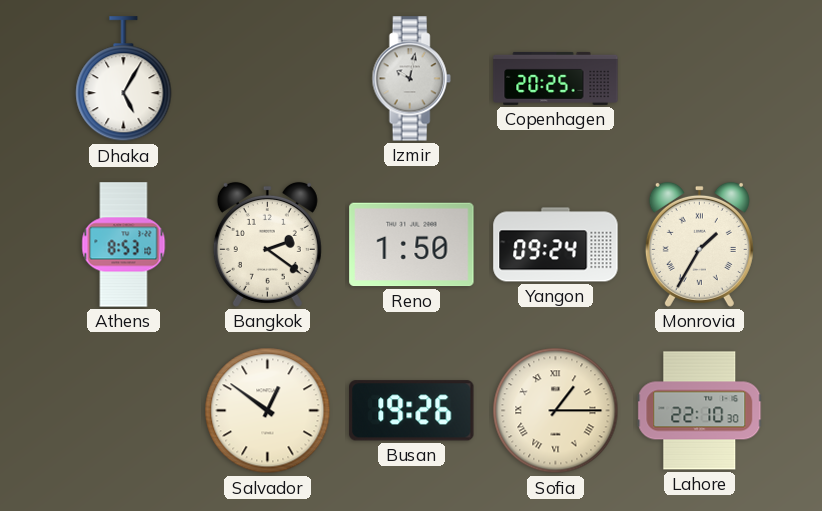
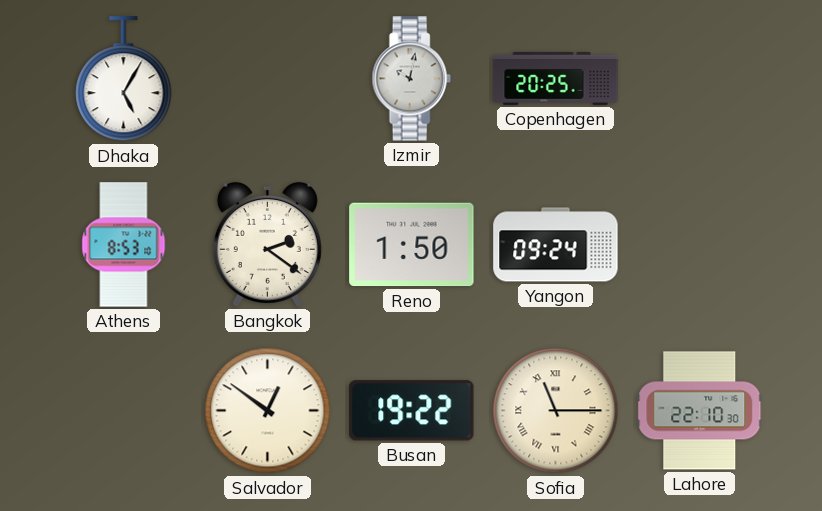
Monrovia: 1:35 -> none
Busan: 19:26 -> 19:22
Sofia: 1:15 -> 11:15
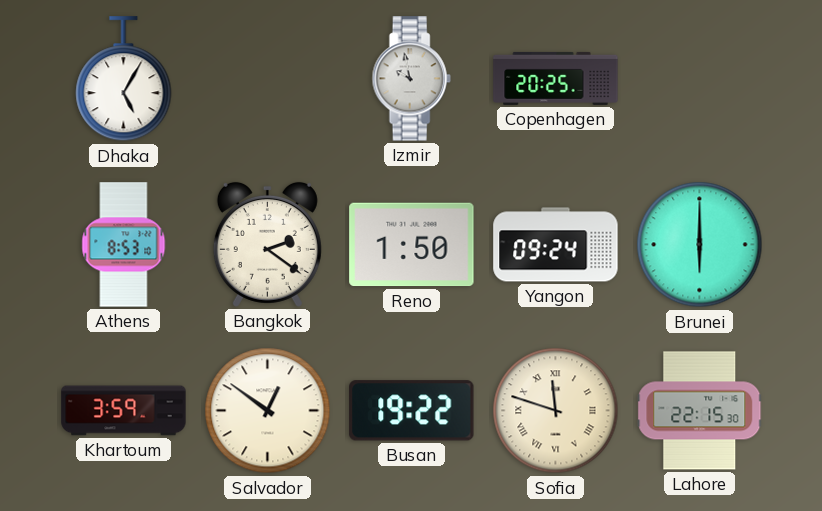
Izmir: 10:02 -> 9:58
Brunei: none -> 6:00
Khartoum: none -> 3:59
Sofia: 11:15 -> 11:48
Lahore: 22:10 -> 22:15
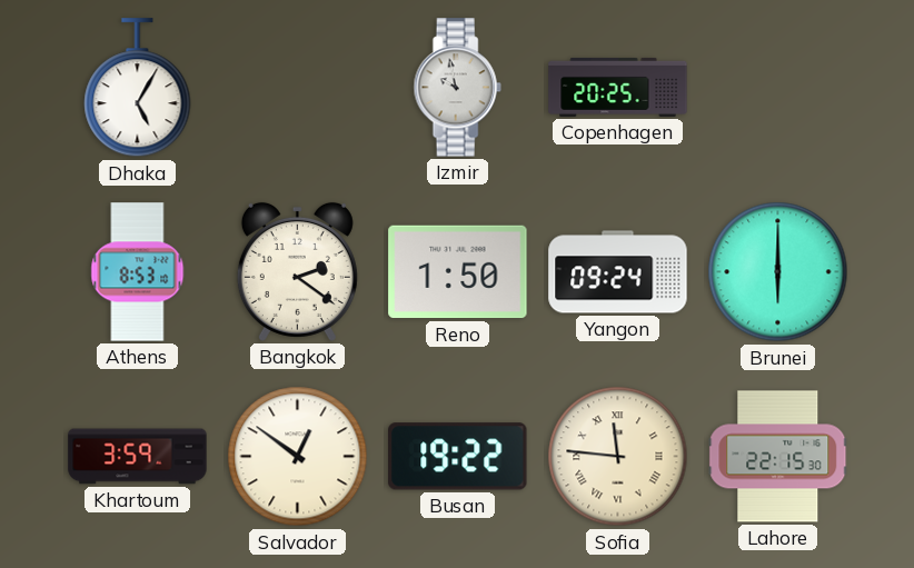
Sofia: 11:48 -> 11:46
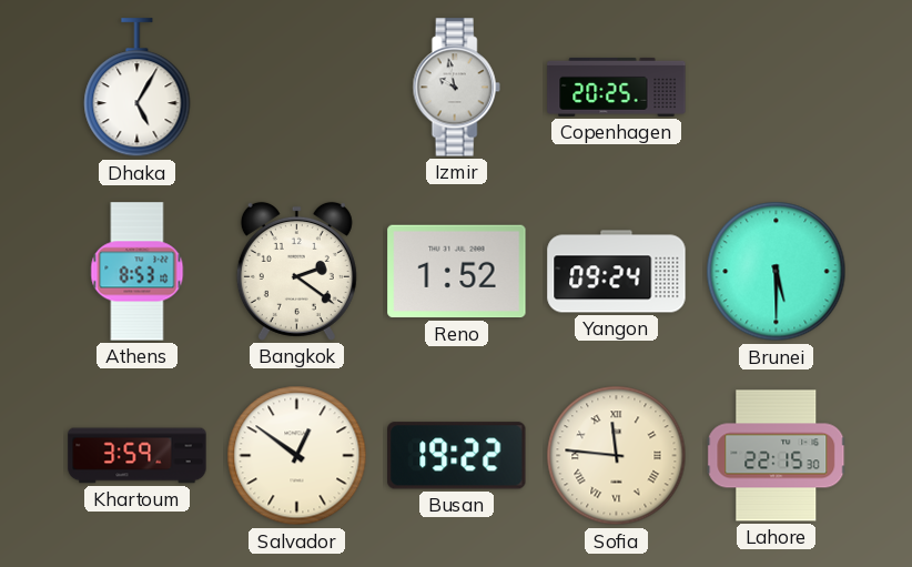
Reno: 1:50 -> 1:52
Brunei: 6:00 -> 5:30
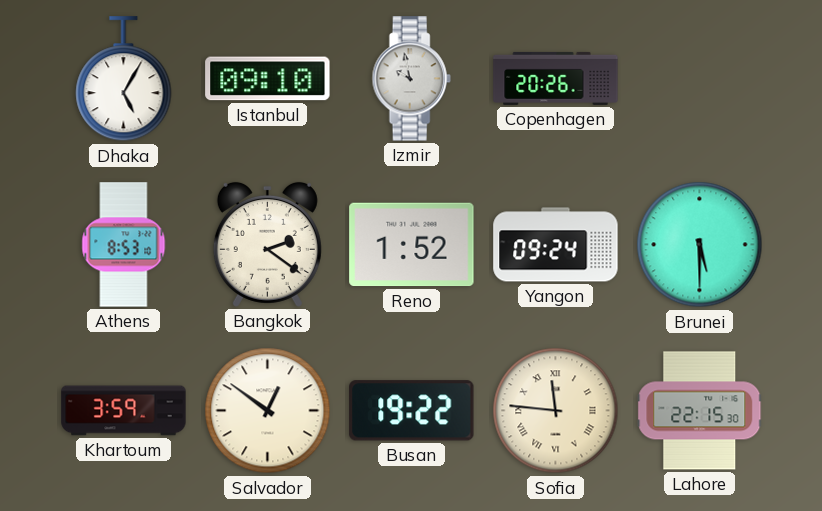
Istanbul: none -> 09:10
Copenhagen: 20:25 -> 20:26
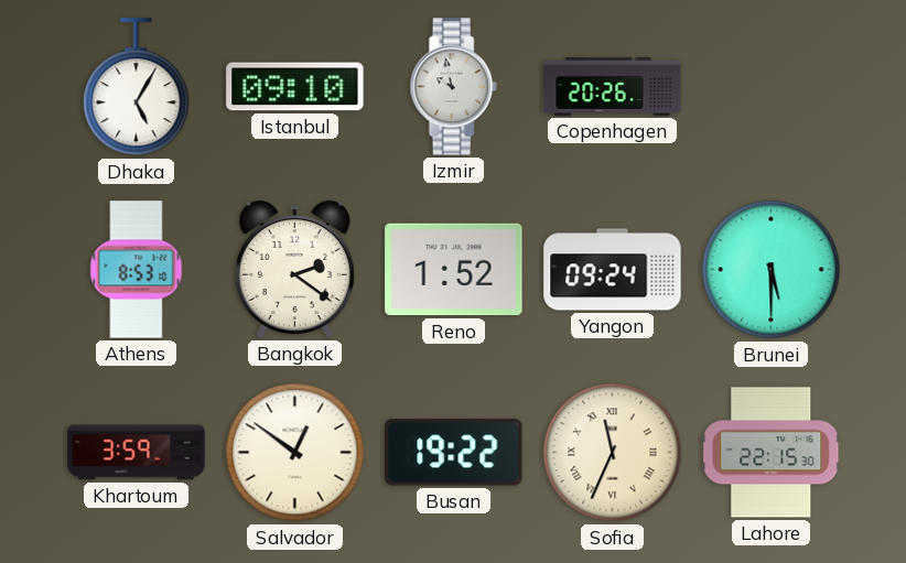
Sofia: 11:46 -> 11:34
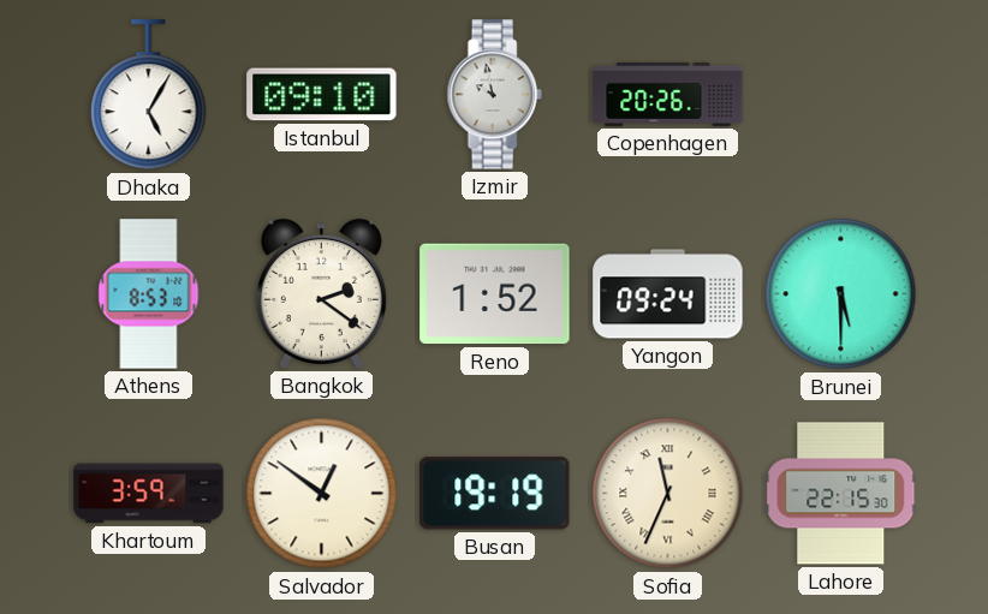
Busan: 19:22 -> 19:19
